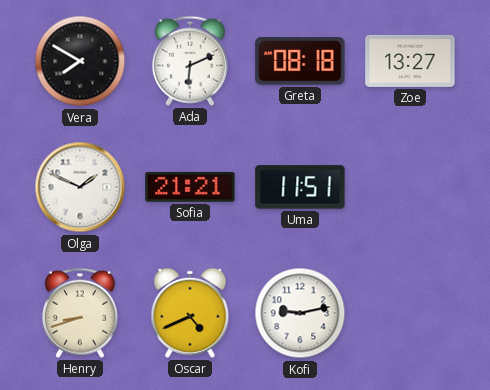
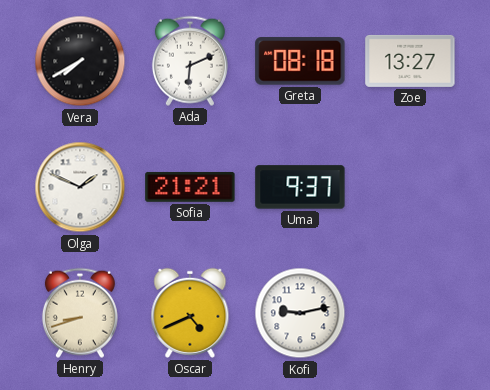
Vera: 7:50 -> 7:40
Uma: 11:51 -> 9:37
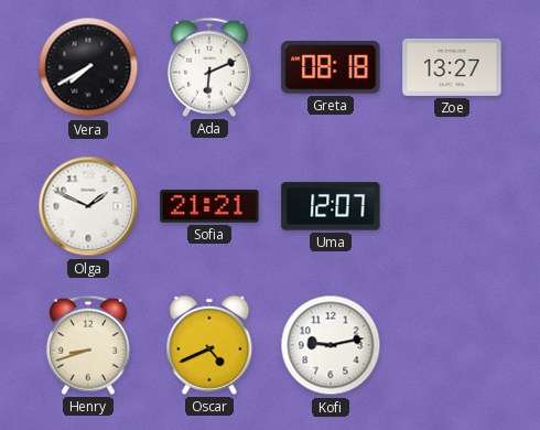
Uma: 9:37 -> 12:07
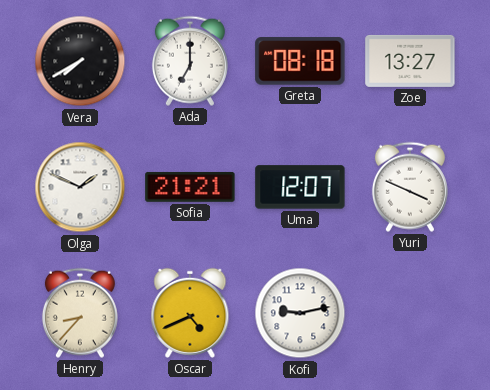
Ada: 6:11 -> 7:00
Yuri: none -> 3:49
Henry: 8:42 -> 8:37
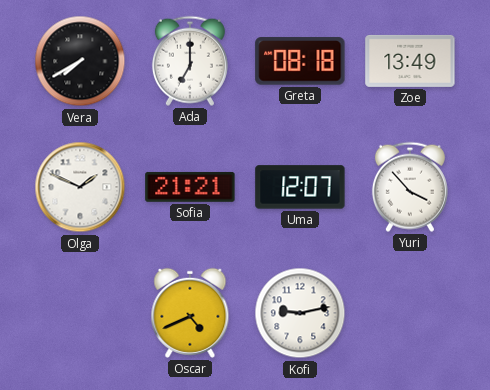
Zoe: 13:27 -> 13:49
Yuri: 3:49 -> 3:53
Henry: 8:37 -> none
